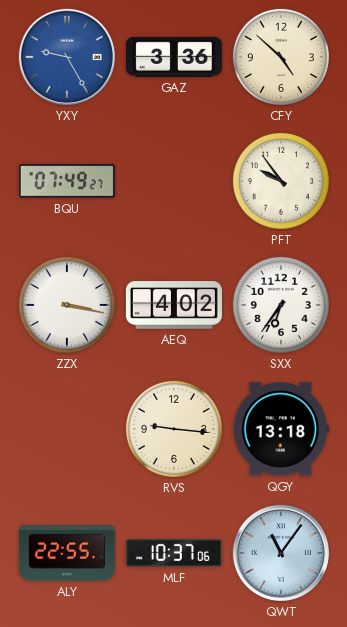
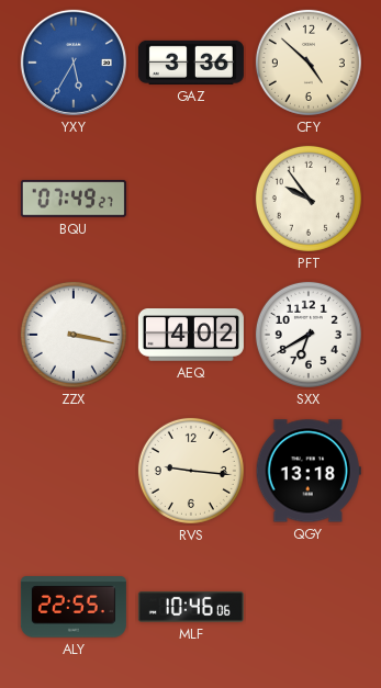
YXY: 9:25 -> 5:35
SXX: 6:36 -> 6:40
MLF: 10:37 -> 10:46
QWT: 11:06 -> none
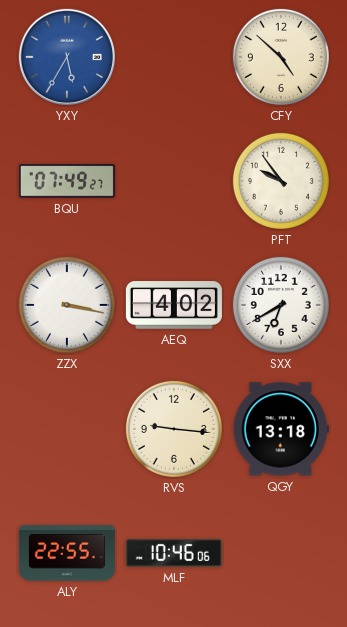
GAZ: 3:36 -> none
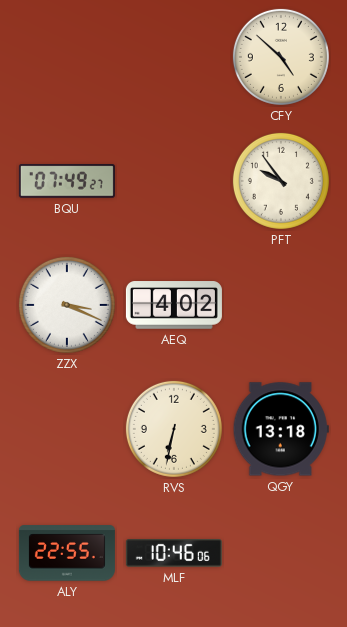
YXY: 5:35 -> none
ZZX: 3:17 -> 3:19
SXX: 6:40 -> none
RVS: 9:16 -> 6:32
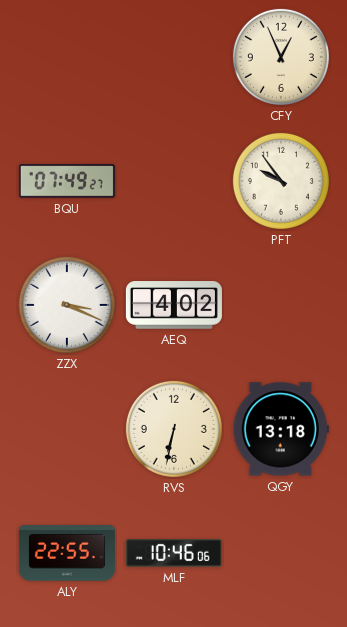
CFY: 4:52 -> 12:56
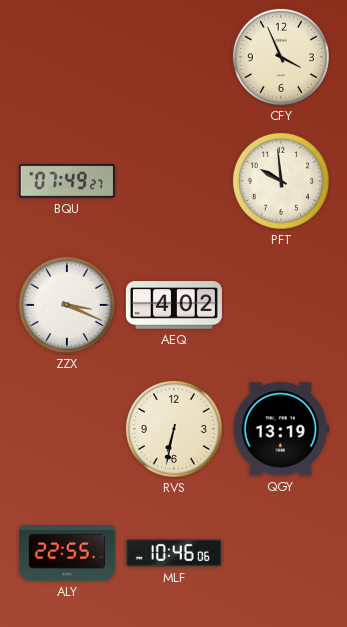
CFY: 12:56 -> 3:56
PFT: 9:54 -> 9:59
QGY: 13:18 -> 13:19
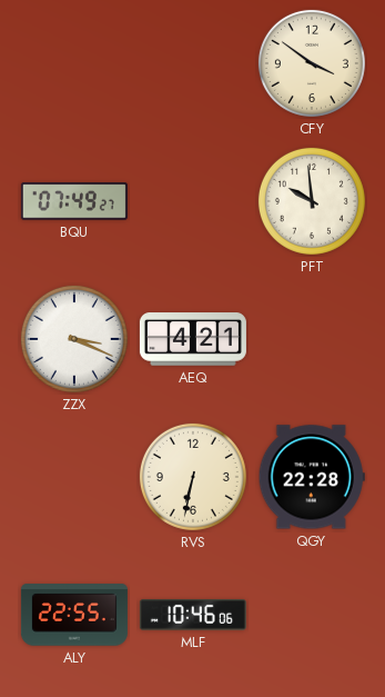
CFY: 3:56 -> 3:51
AEQ: 4:02 -> 4:21
QGY: 13:19 -> 22:28
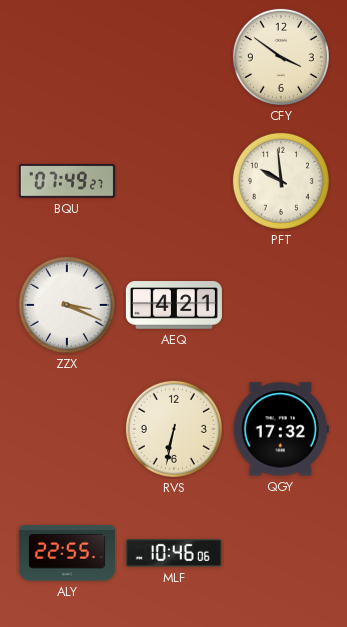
QGY: 22:28 -> 17:32
